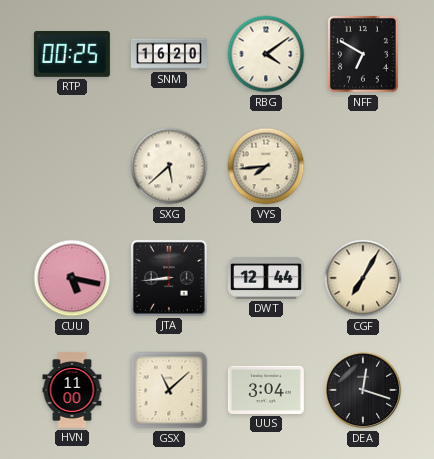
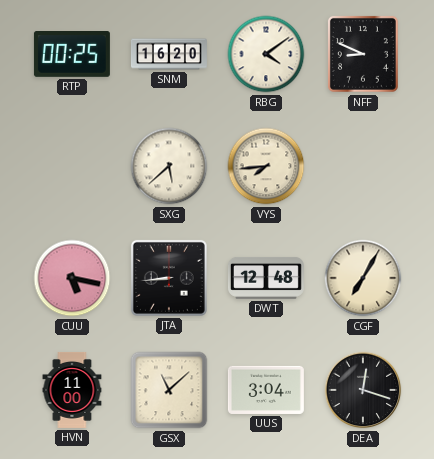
NFF: 6:50 -> 8:49
DWT: 12:44 -> 12:48
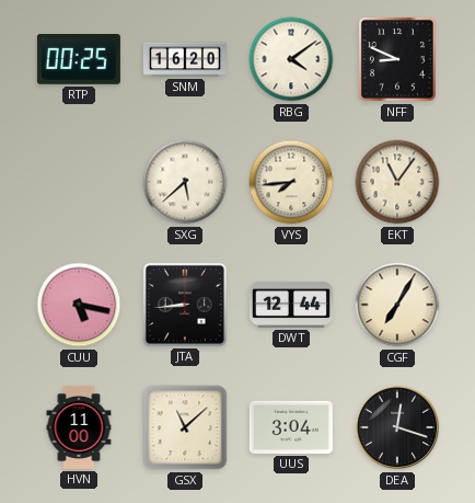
EKT: none -> 11:06
DWT: 12:48 -> 12:44
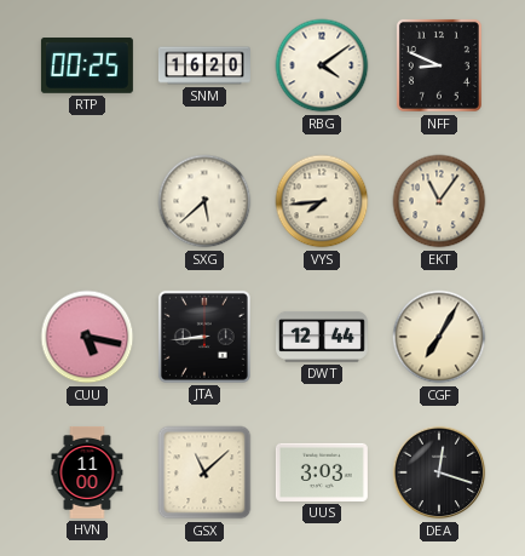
UUS: 3:04 -> 3:03
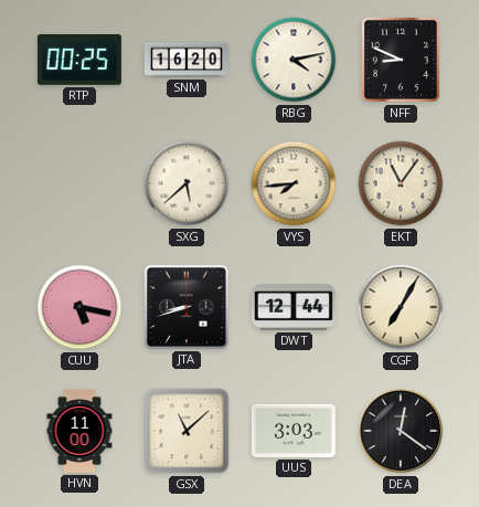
RBG: 4:09 -> 4:13
JTA: 8:44 -> 8:42
DEA: 12:18 -> 12:21
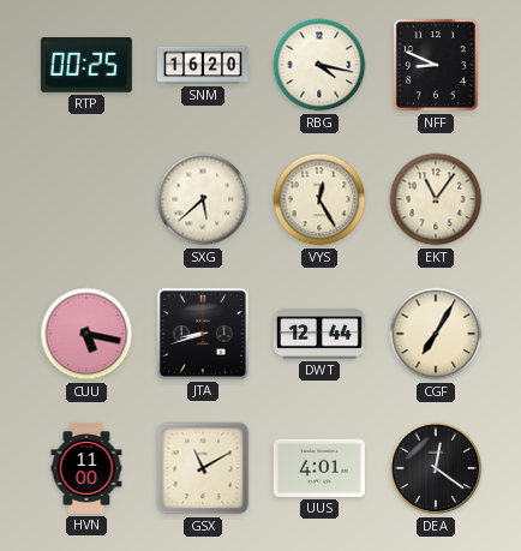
RBG: 4:13 -> 4:17
VYS: 7:44 -> 12:25
GSX: 11:08 -> 11:10
UUS: 3:03 -> 4:01
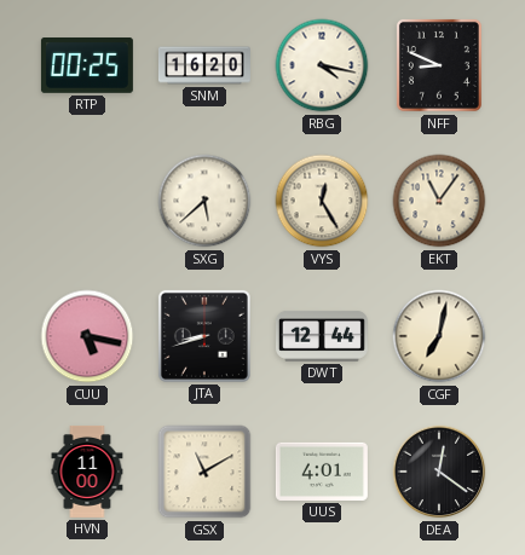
CGF: 7:05 -> 7:02
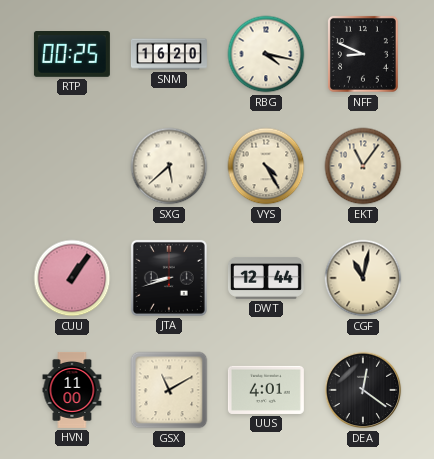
VYS: 12:25 -> 4:25
CUU: 5:17 -> 1:06
CGF: 7:02 -> 11:02
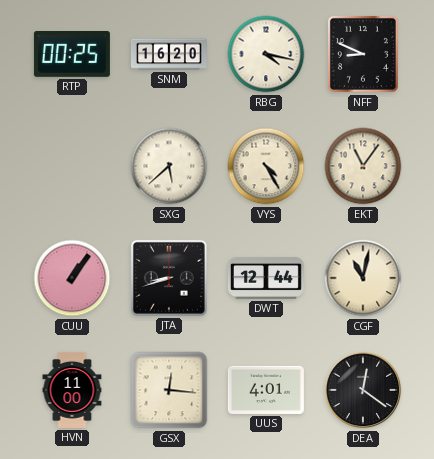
GSX: 11:10 -> 12:16
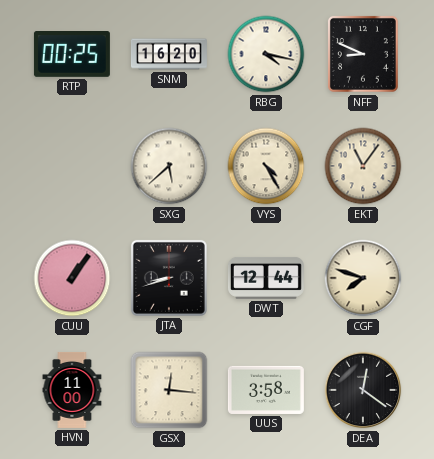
CGF: 11:02 -> 7:48
UUS: 4:01 -> 3:58
